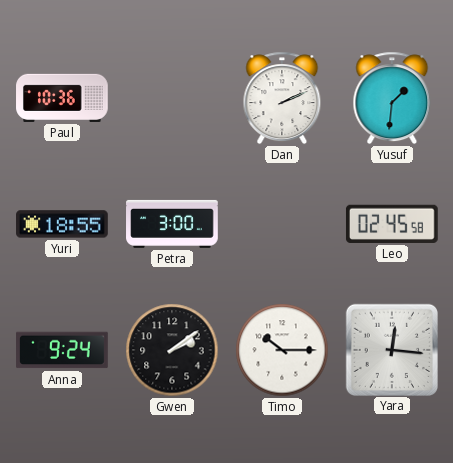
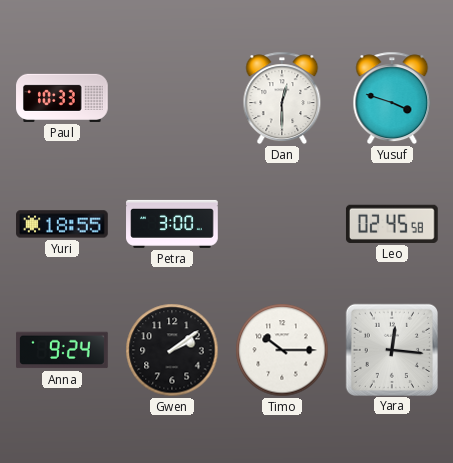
Paul: 10:36 -> 10:33
Dan: 2:11 -> 12:30
Yusuf: 1:31 -> 3:48
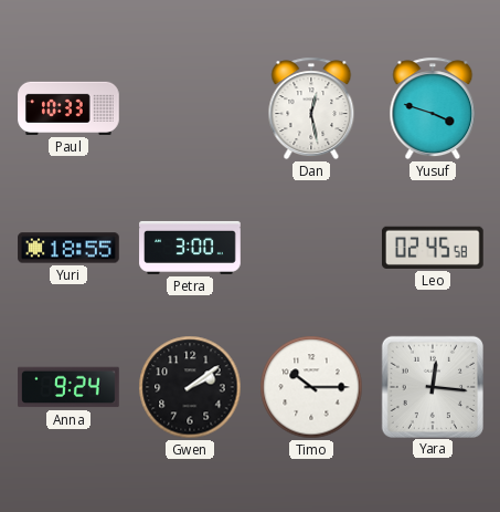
Dan: 12:30 -> 12:28
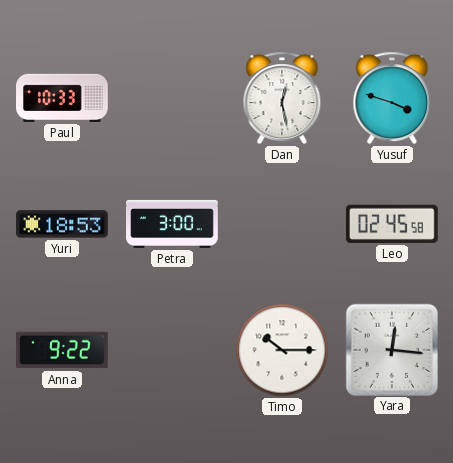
Yuri: 18:55 -> 18:53
Anna: 9:24 -> 9:22
Gwen: 2:09 -> none
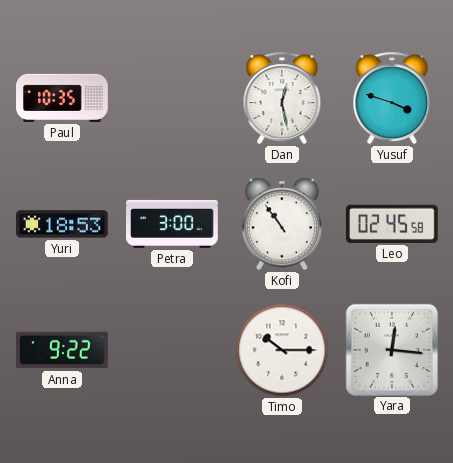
Paul: 10:33 -> 10:35
Kofi: none -> 10:54
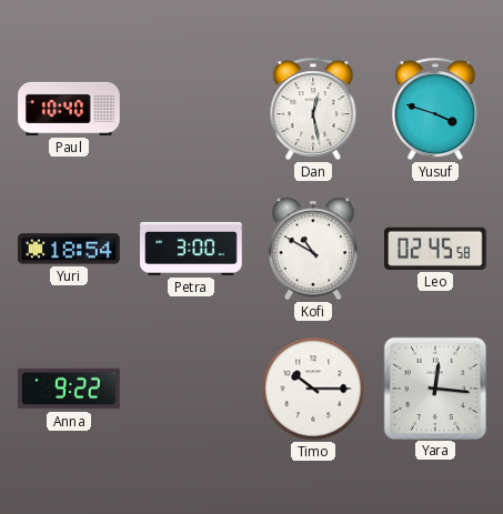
Paul: 10:35 -> 10:40
Yuri: 18:53 -> 18:54
Kofi: 10:54 -> 10:50
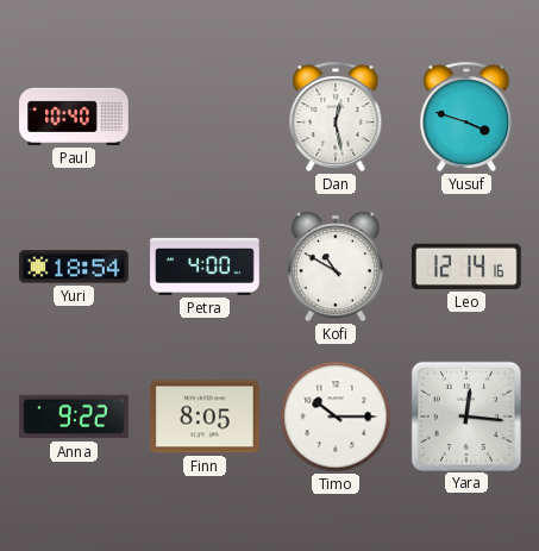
Petra: 3:00 -> 4:00
Leo: 02:45 -> 12:14
Finn: none -> 8:05
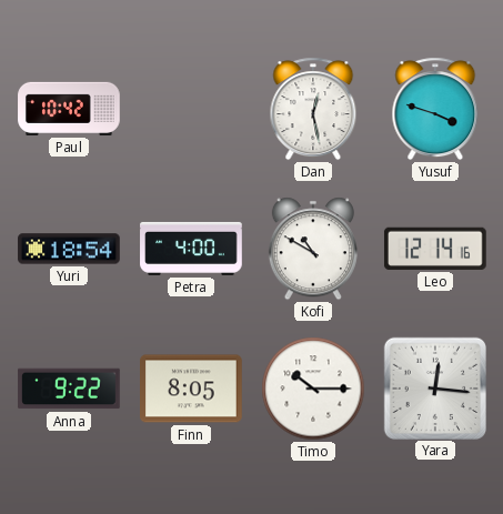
Paul: 10:40 -> 10:42
